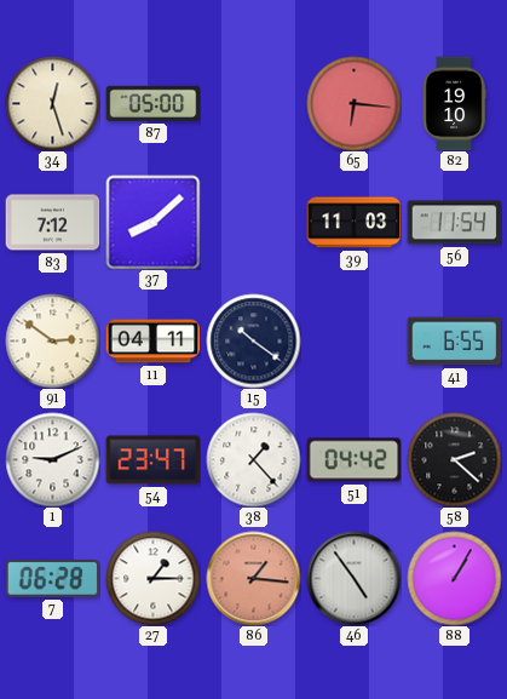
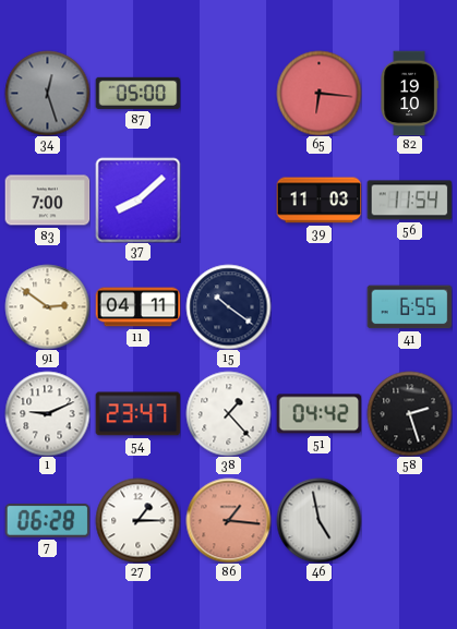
34 dial: cream -> grey
83: 7:12 -> 7:00
58: 2:22 -> 2:27
46: 4:54 -> 4:58
88: 1:05 -> none
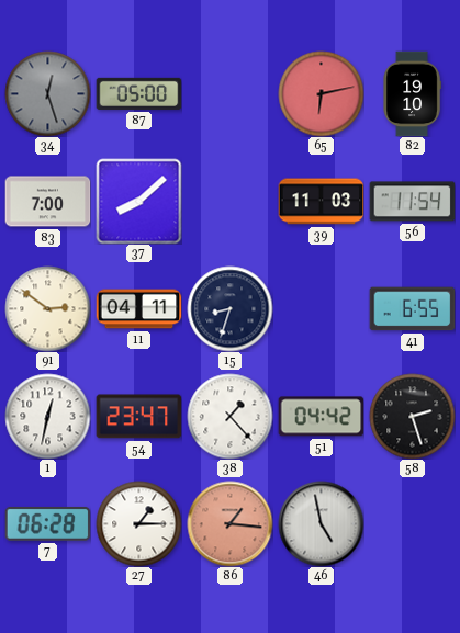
65: 6:16 -> 6:13
15: 10:21 -> 8:33
1: 9:11 -> 12:32
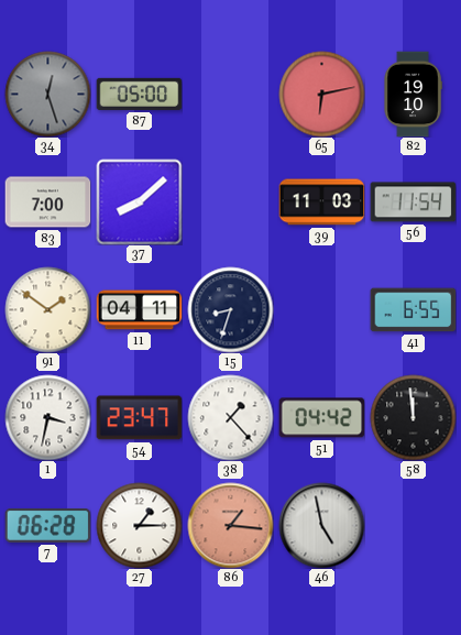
91: 2:51 -> 1:51
1: 12:32 -> 3:32
58: 2:27 -> 11:59
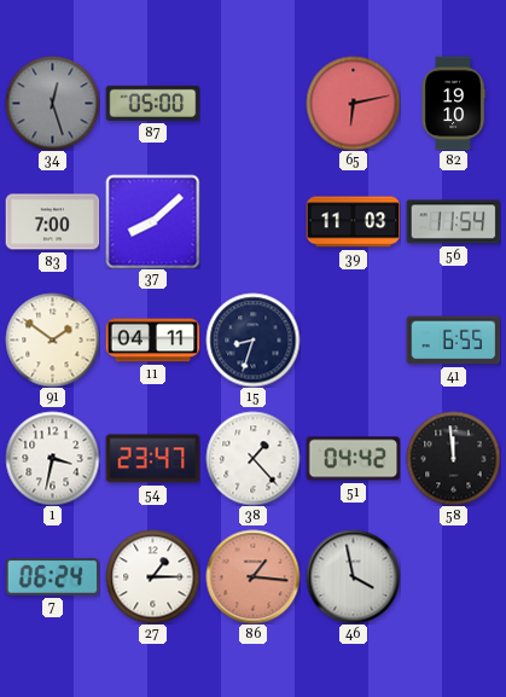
7: 06:28 -> 06:24
46: 4:58 -> 3:58
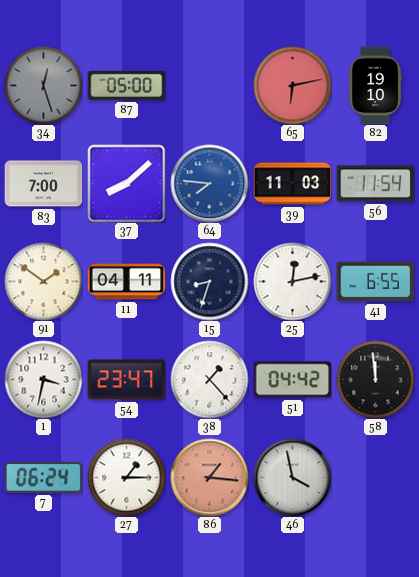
64: none -> 7:46
25: none -> 12:13
